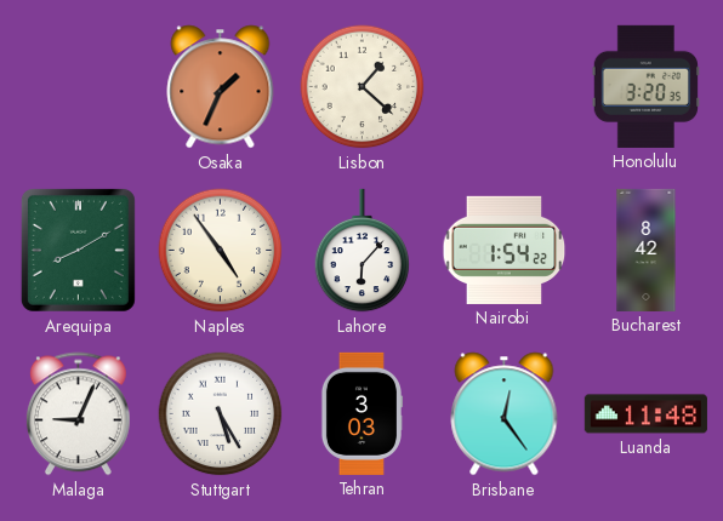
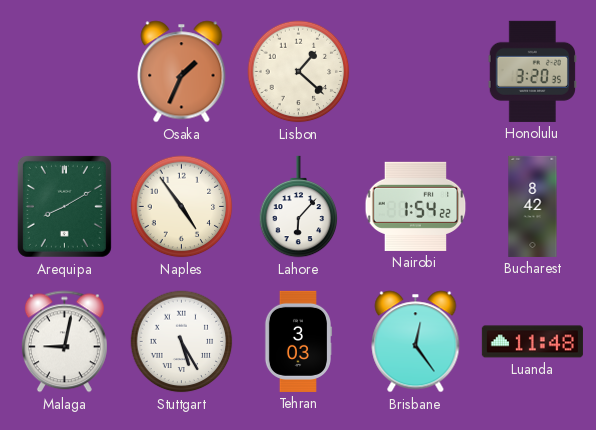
Malaga: 9:04 -> 9:02
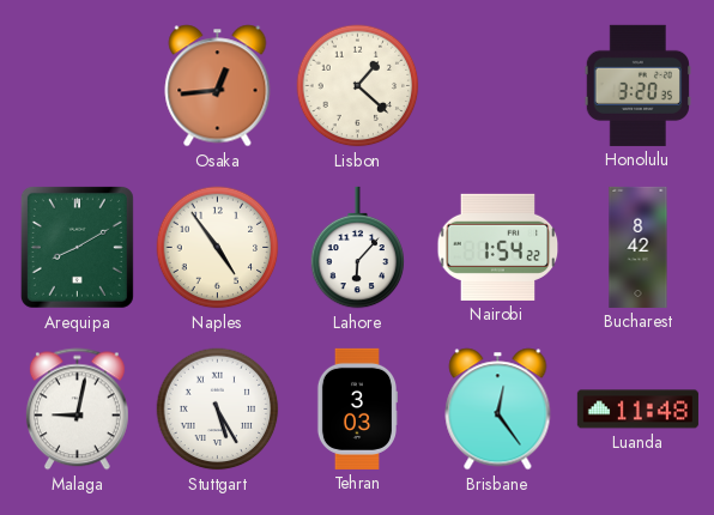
Osaka: 1:34 -> 12:44
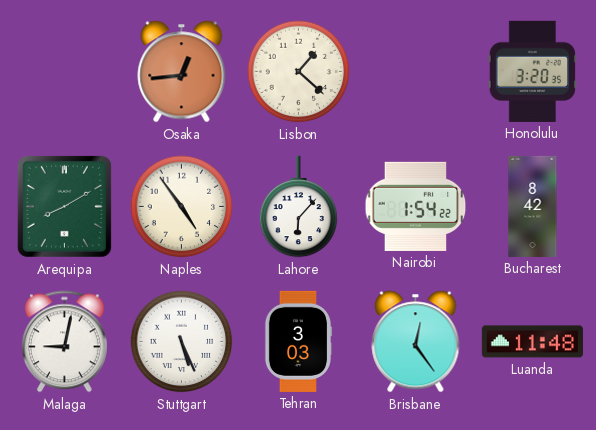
Stuttgart: 5:25 -> 5:26
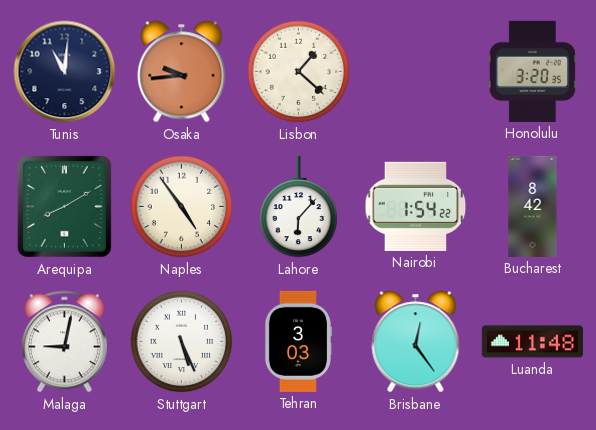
Tunis: none -> 11:01
Osaka: 12:44 -> 9:44
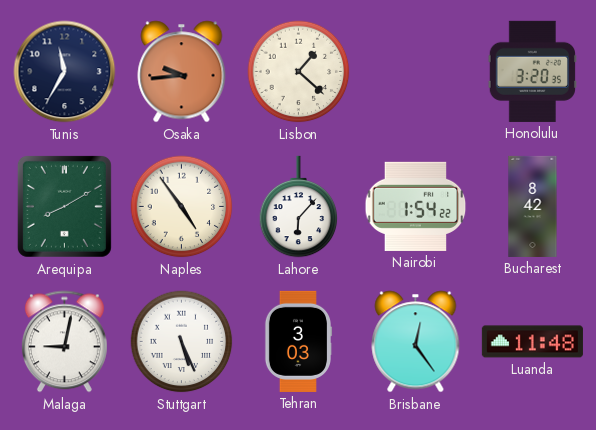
Tunis: 11:01 -> 11:35
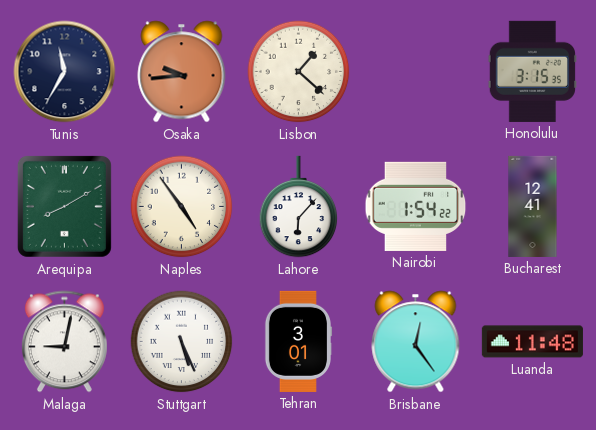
Honolulu: 3:20 -> 3:15
Bucharest: 8:42 -> 12:41
Tehran: 3:03 -> 3:01
